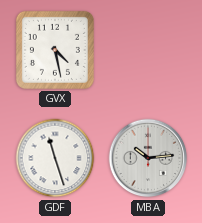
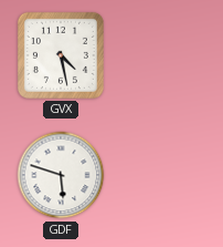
GDF: 11:27 -> 5:48
MBA: 10:14 -> none
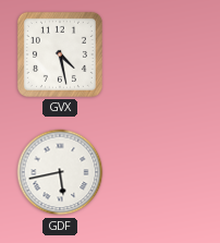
GDF: 5:48 -> 5:43
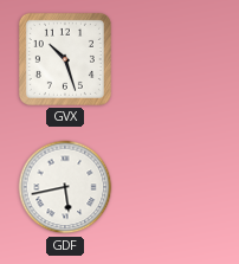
GVX: 4:28 -> 10:27
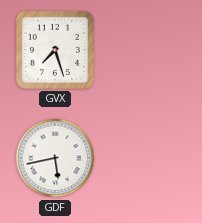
GVX: 10:27 -> 7:27
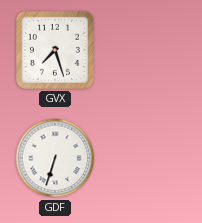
GDF: 5:43 -> 6:33
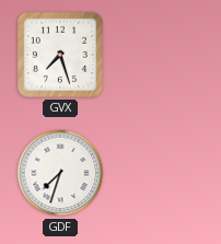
GDF: 6:33 -> 7:33
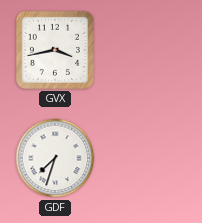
GVX: 7:27 -> 3:43
